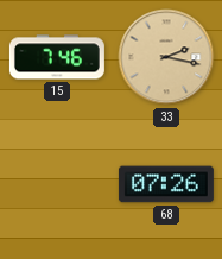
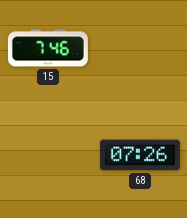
33: 2:17 -> none
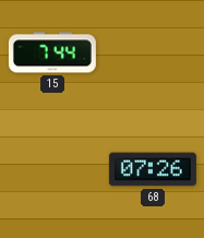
15: 7:46 -> 7:44
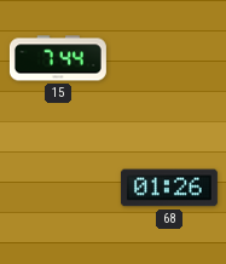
68: 07:26 -> 01:26
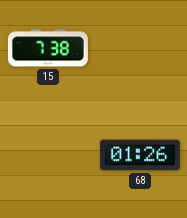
15: 7:44 -> 7:38
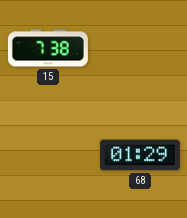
68: 01:26 -> 01:29
